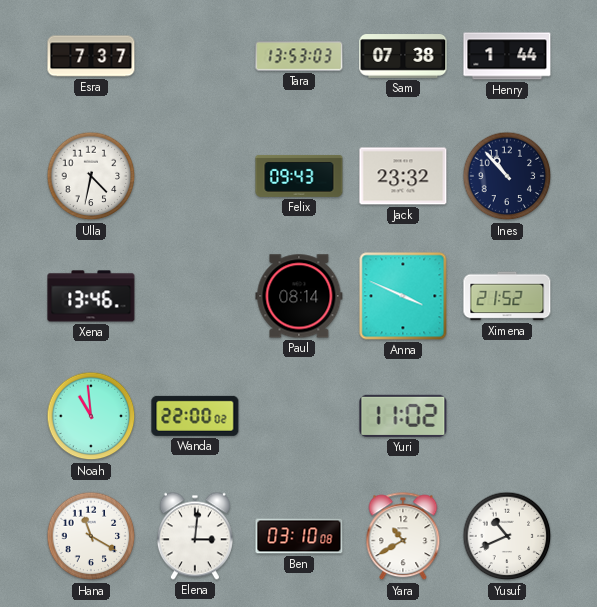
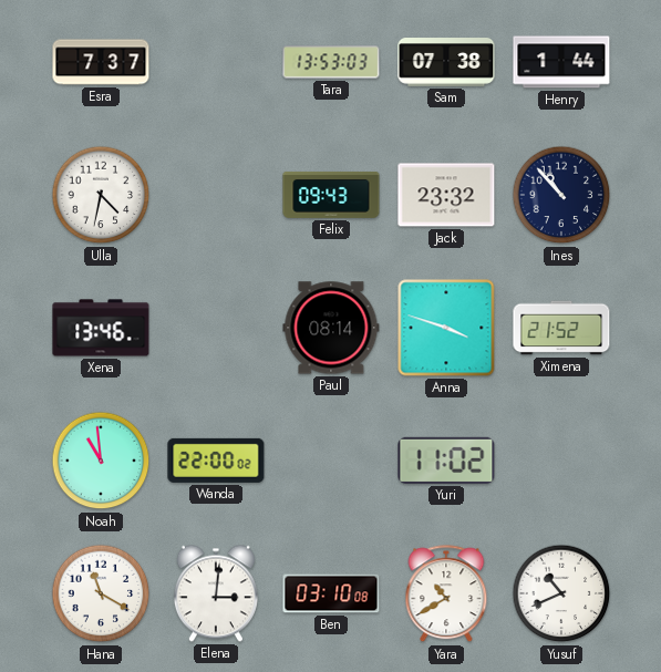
Anna: 3:49 -> 3:48
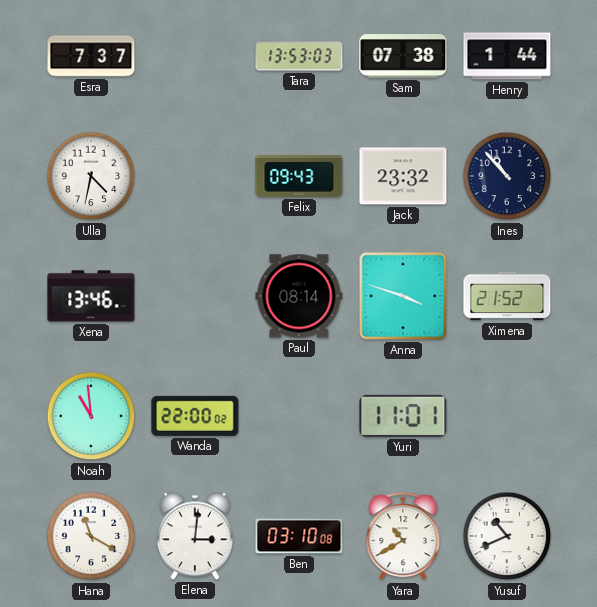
Yuri: 11:02 -> 11:01
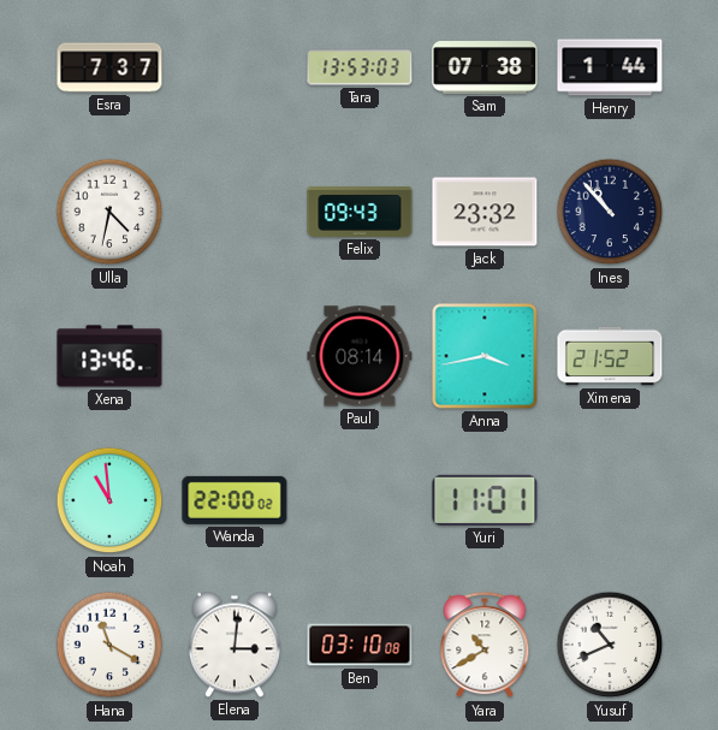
Anna: 3:48 -> 3:43
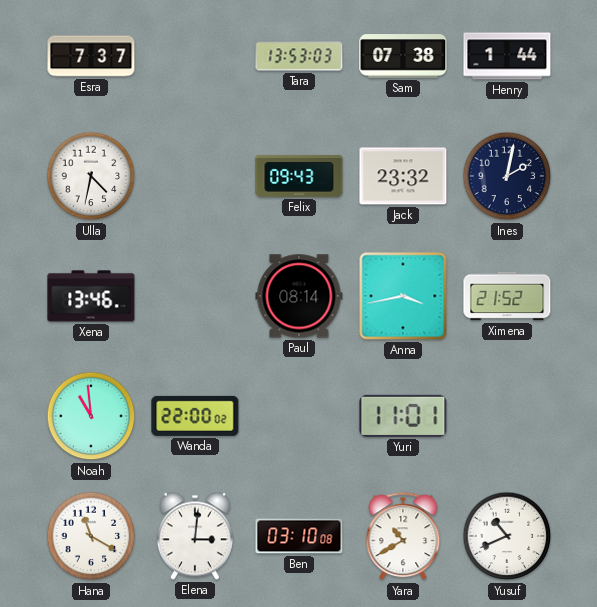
Ines: 10:53 -> 2:02
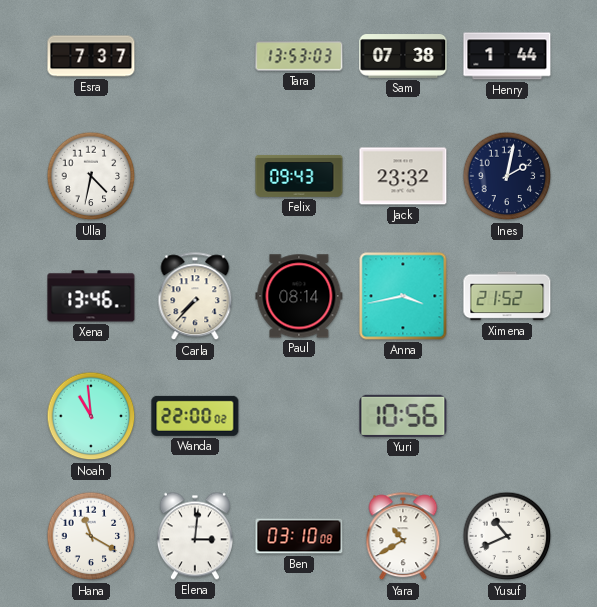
Carla: none -> 7:37
Yuri: 11:01 -> 10:56
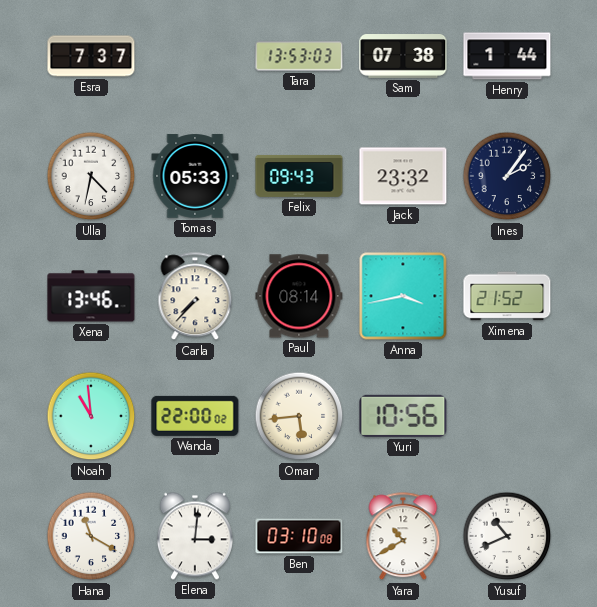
Tomas: none -> 05:33
Ines: 2:02 -> 2:06
Omar: none -> 5:44
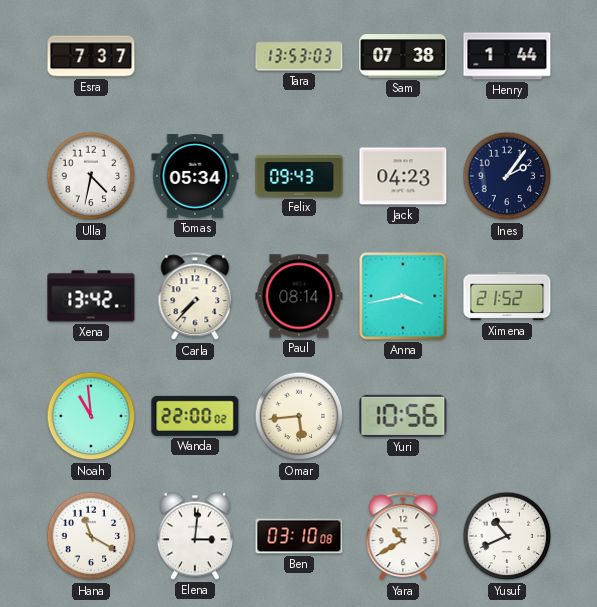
Tomas: 05:33 -> 05:34
Jack: 23:32 -> 04:23
Xena: 13:46 -> 13:42
